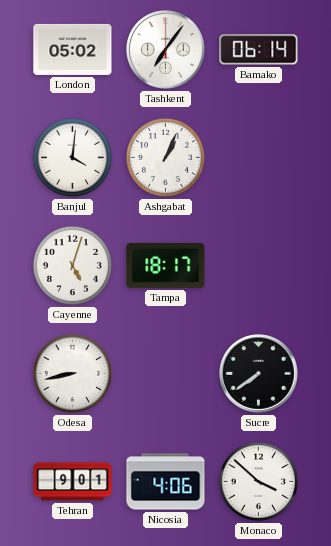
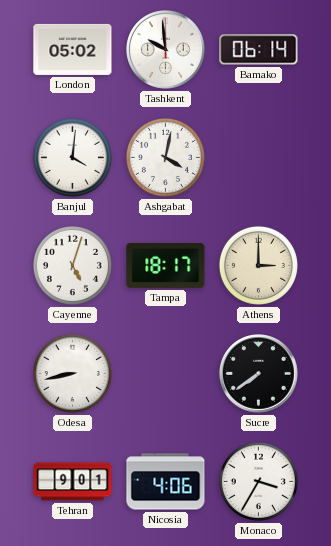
Tashkent: 7:06 -> 9:59
Ashgabat: 1:04 -> 4:02
Athens: none -> 3:00
Monaco: 3:52 -> 3:35
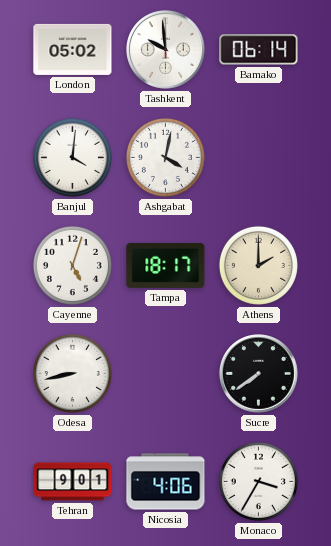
Athens: 3:00 -> 2:00
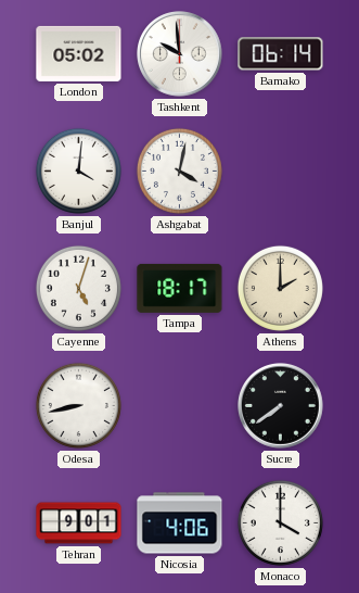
Monaco: 3:35 -> 4:00
